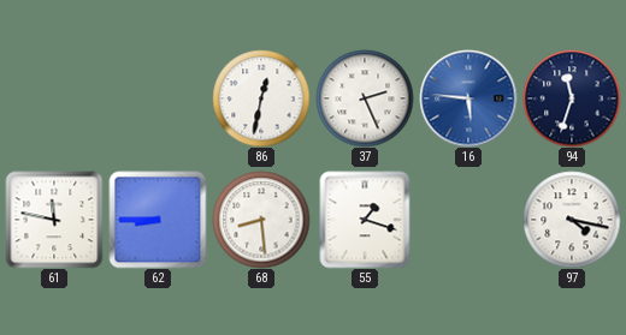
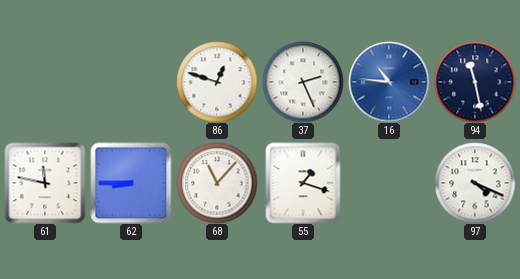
86: 12:32 -> 12:48
16: 5:46 -> 10:46
94: 11:33 -> 11:28
68: 8:29 -> 11:07
97: 4:17 -> 4:19
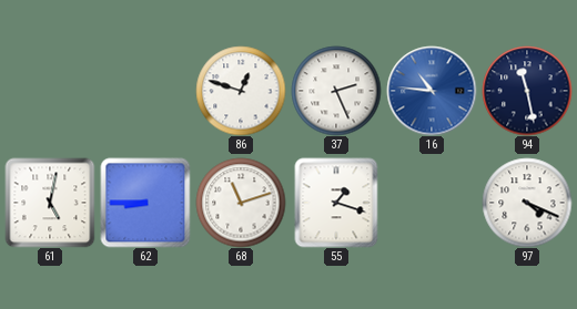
61: 11:47 -> 5:02
68: 11:07 -> 11:12
